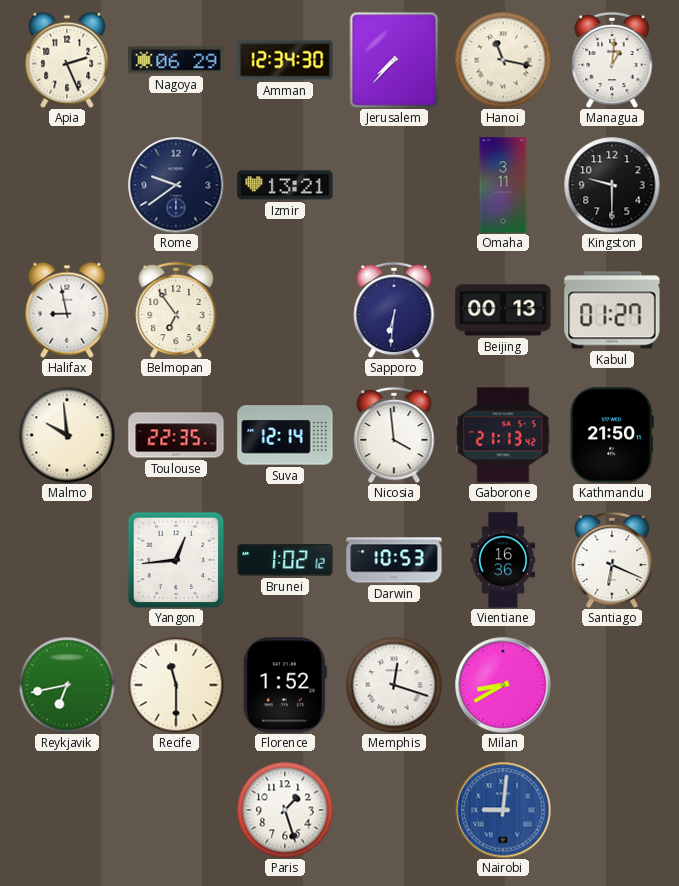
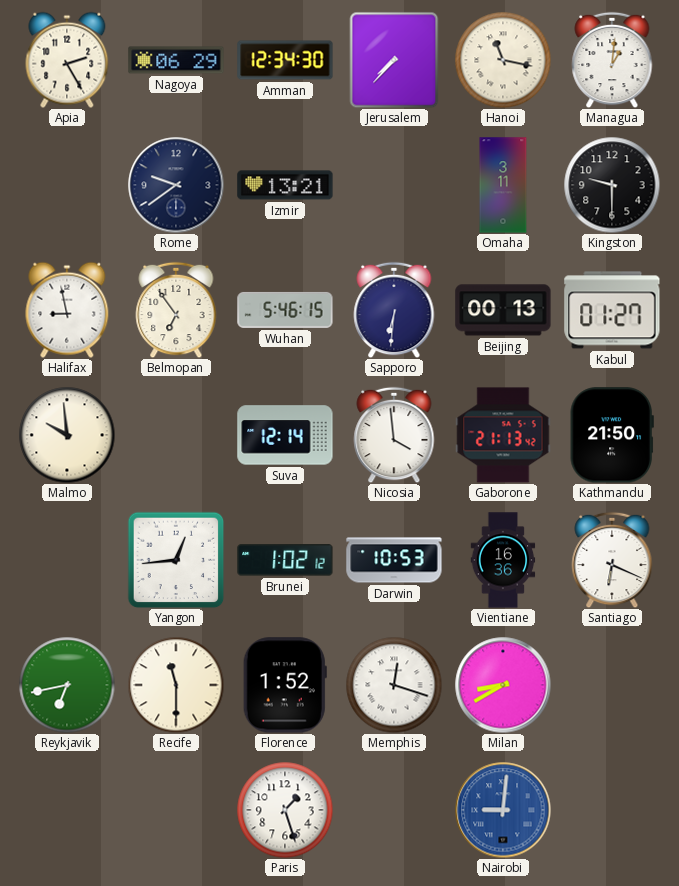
Apia: 2:26 -> 2:25
Wuhan: none -> 5:46
Toulouse: 22:35 -> none
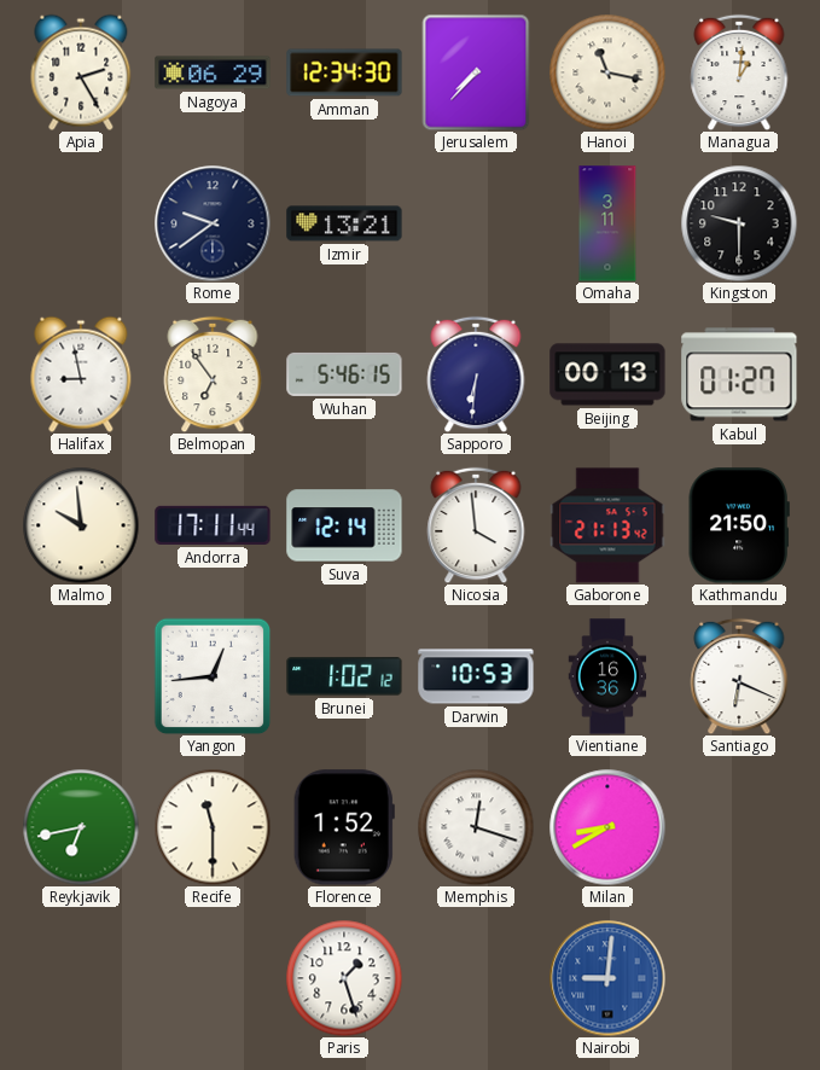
Andorra: none -> 17:11
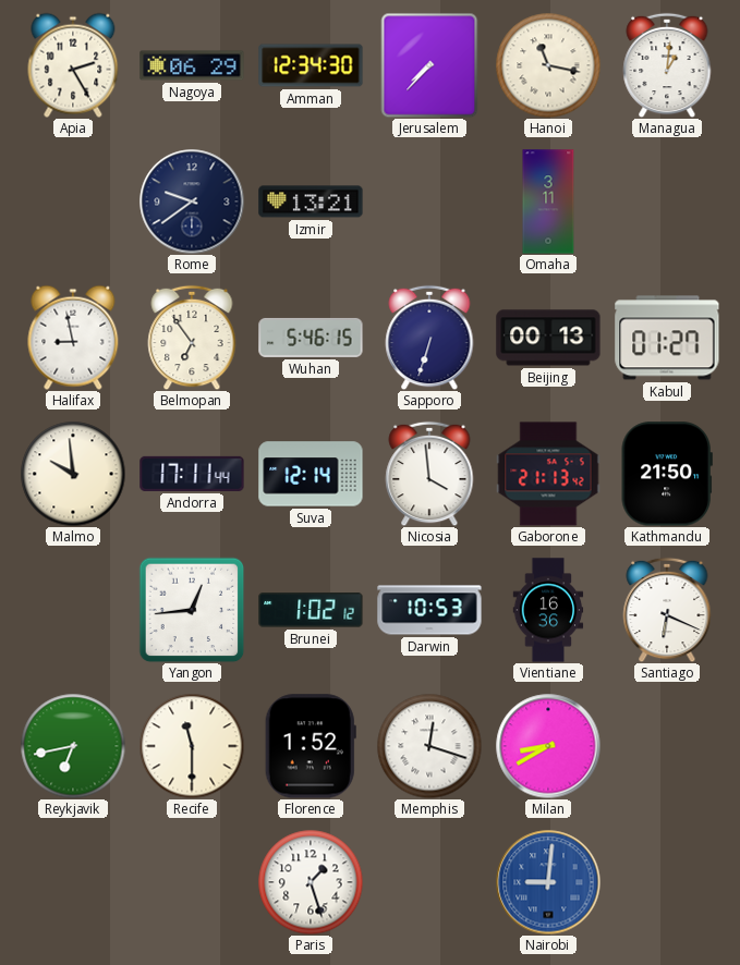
Kingston: 9:30 -> none
Sapporo: 6:31 -> 6:33
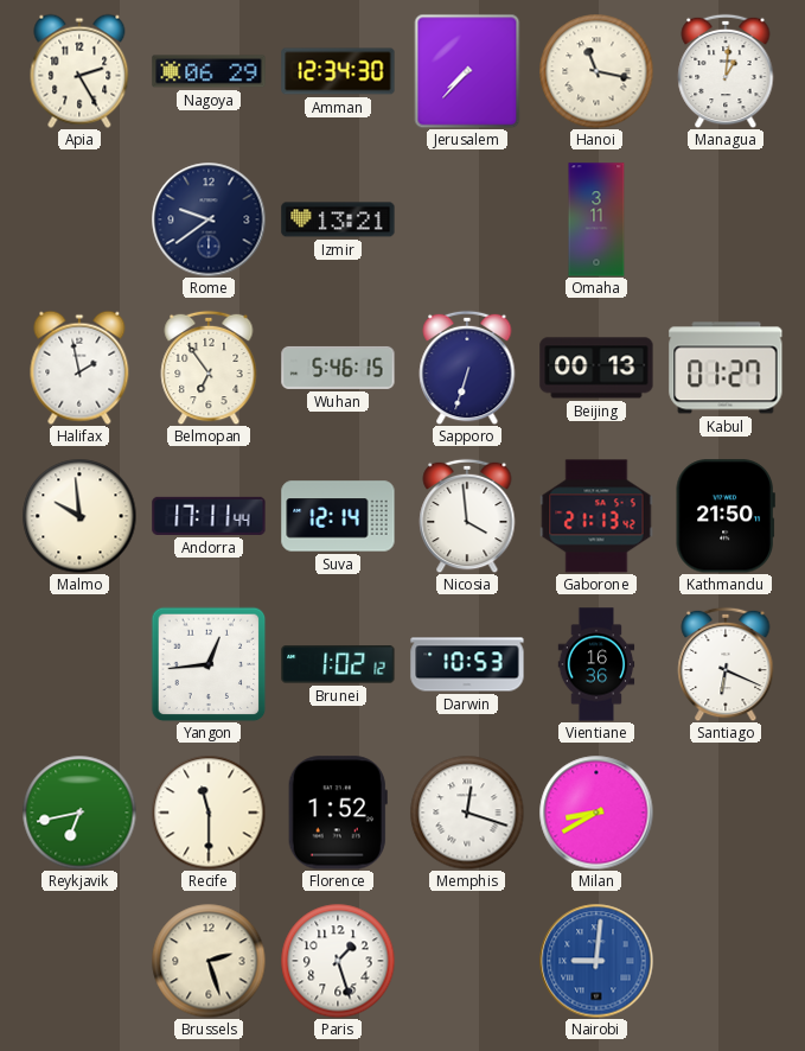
Halifax: 8:58 -> 1:58
Brussels: none -> 2:27
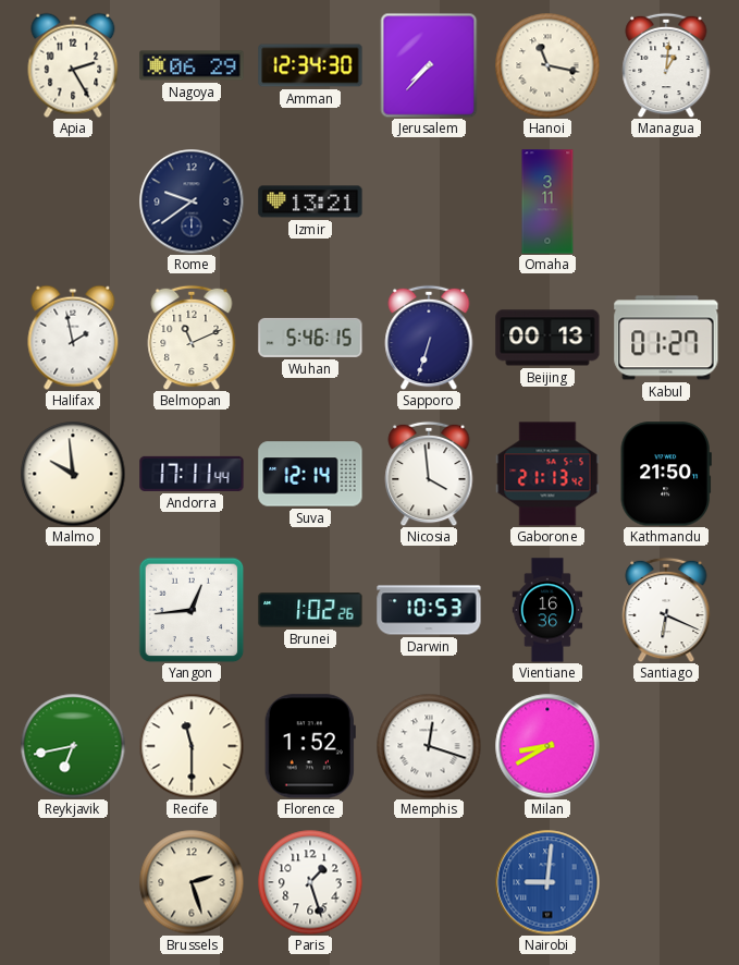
Belmopan: 6:54 -> 11:11
Brunei: 1:02:12 -> 1:02:26
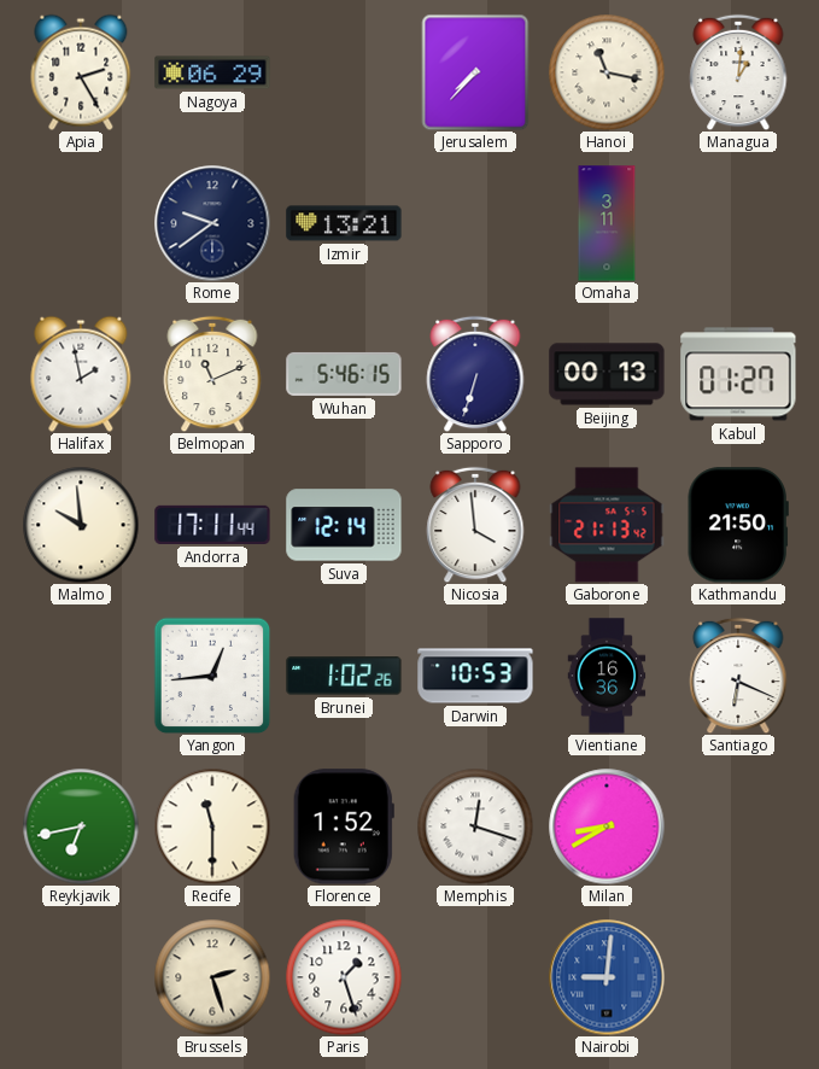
Amman: 12:34 -> none
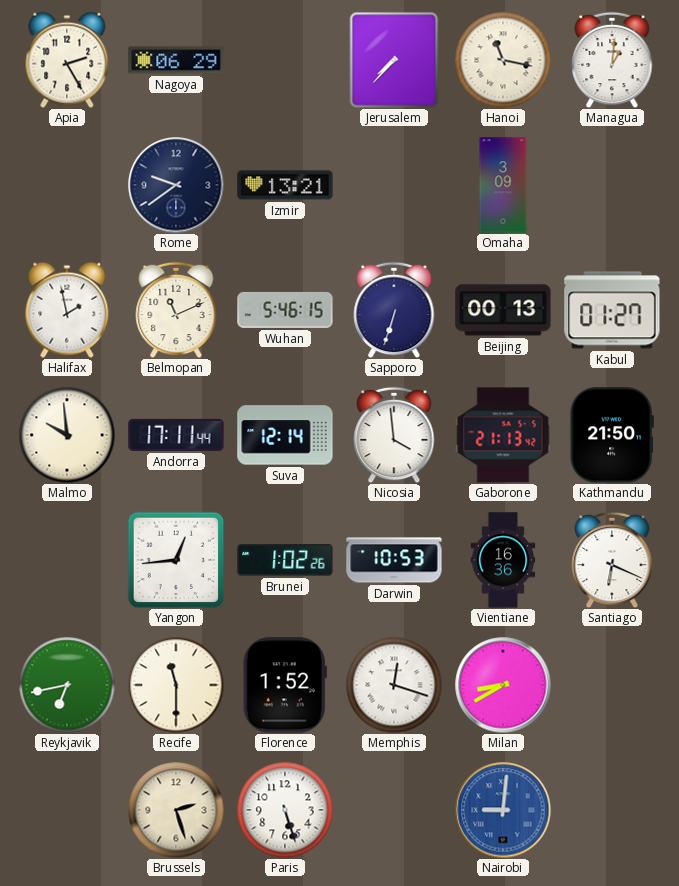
Omaha: 3:11 -> 3:09
Paris: 1:27 -> 5:27
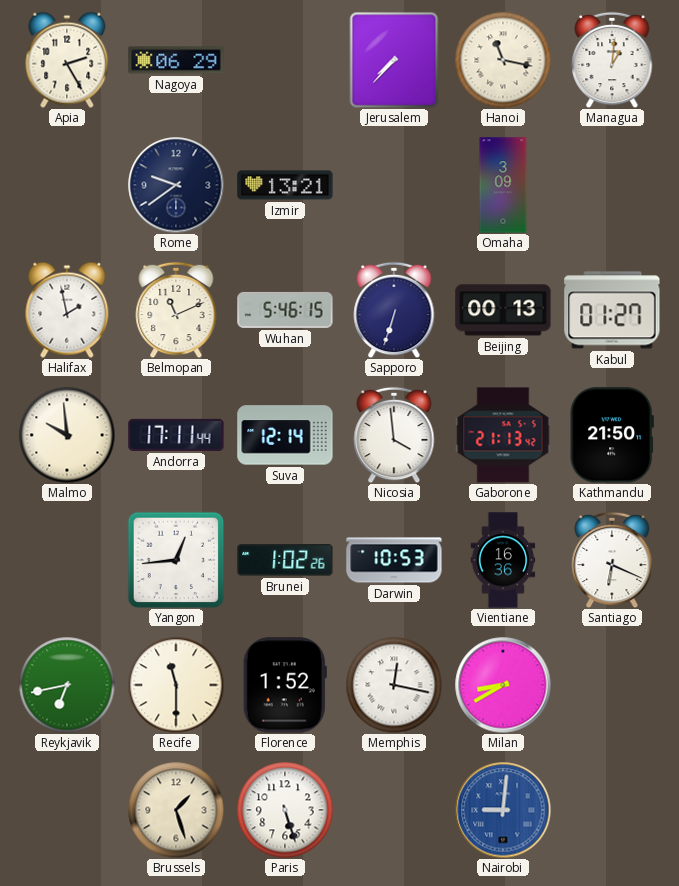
Memphis: 12:18 -> 12:17
Brussels: 2:27 -> 1:27
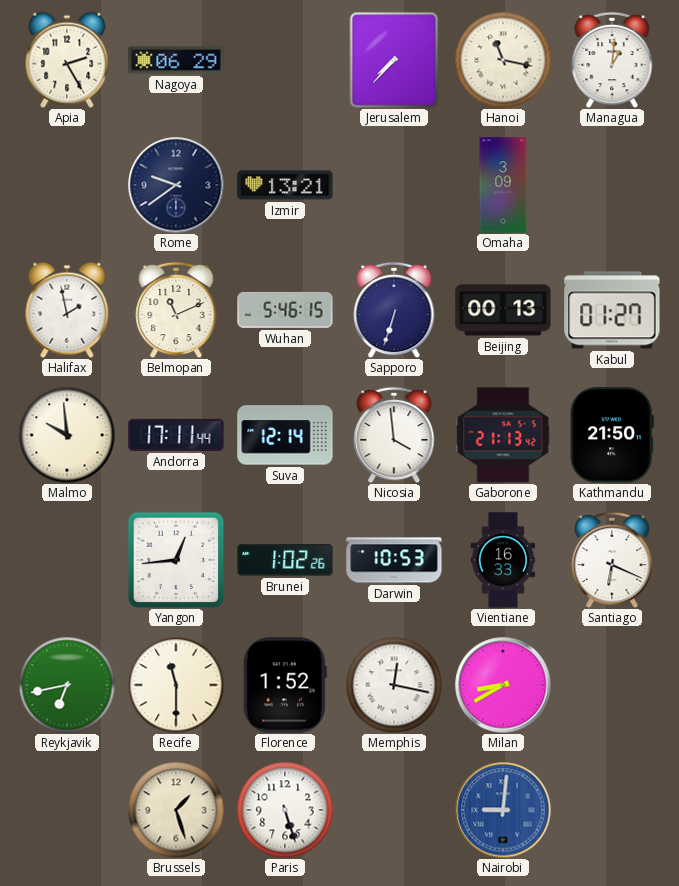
Vientiane: 16:36 -> 16:33
